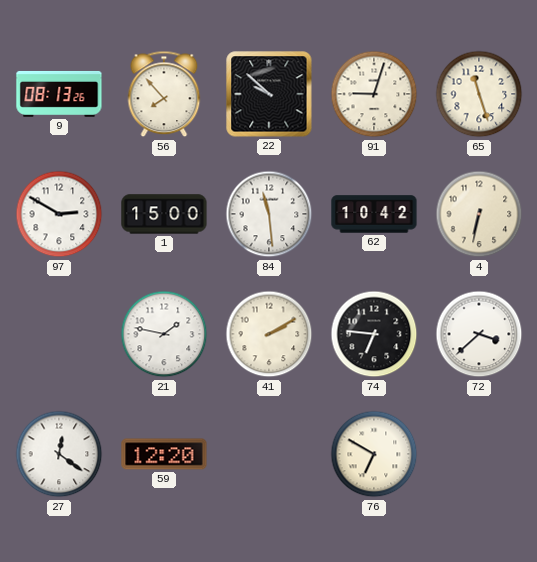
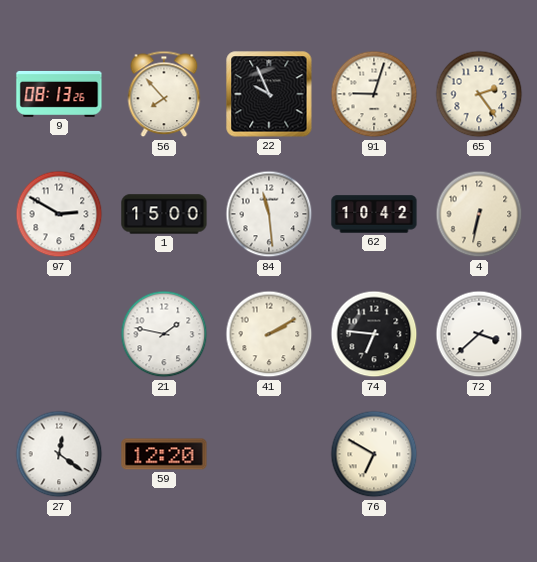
22: 9:52 -> 9:56
65: 11:27 -> 2:24
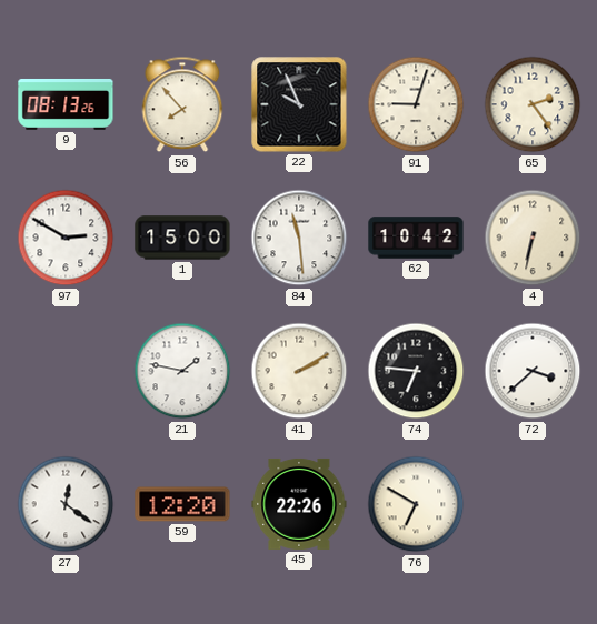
45: none -> 22:26
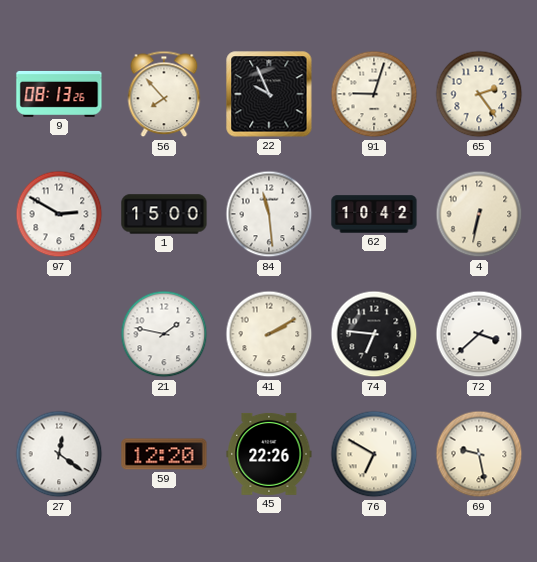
69: none -> 9:28
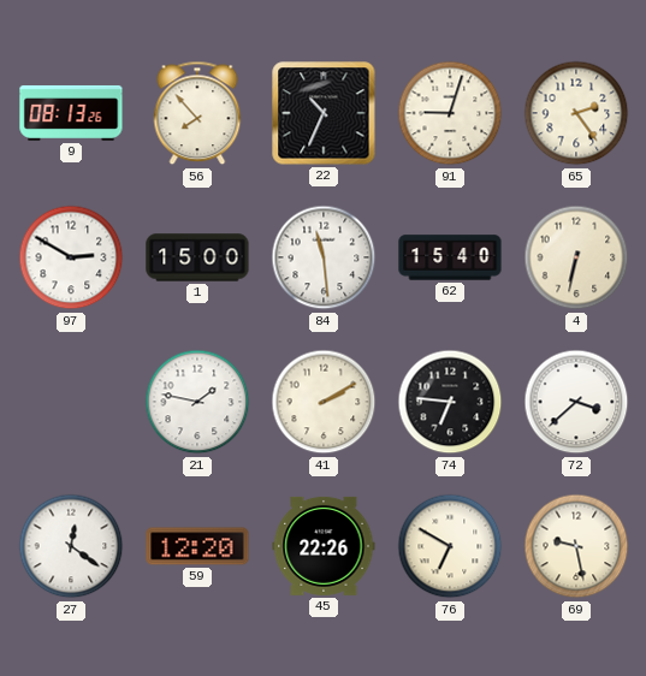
22: 9:56 -> 10:34
62: 10:42 -> 15:40
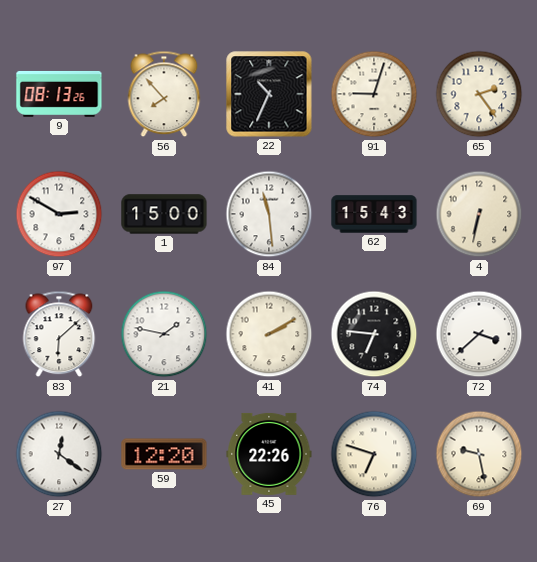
62: 15:40 -> 15:43
83: none -> 6:08
76: 6:50 -> 6:48
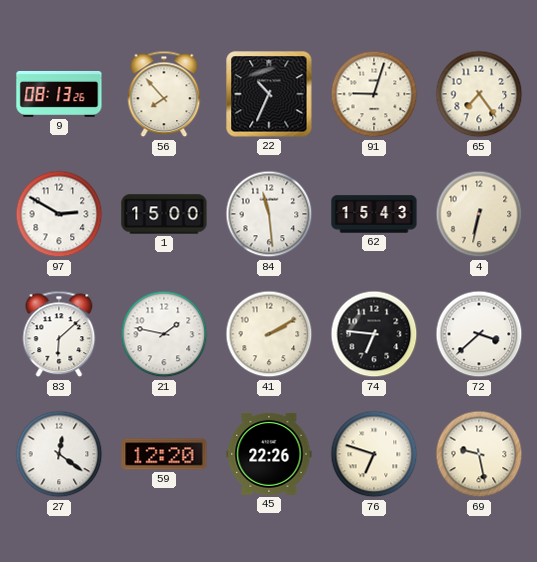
65: 2:24 -> 7:24
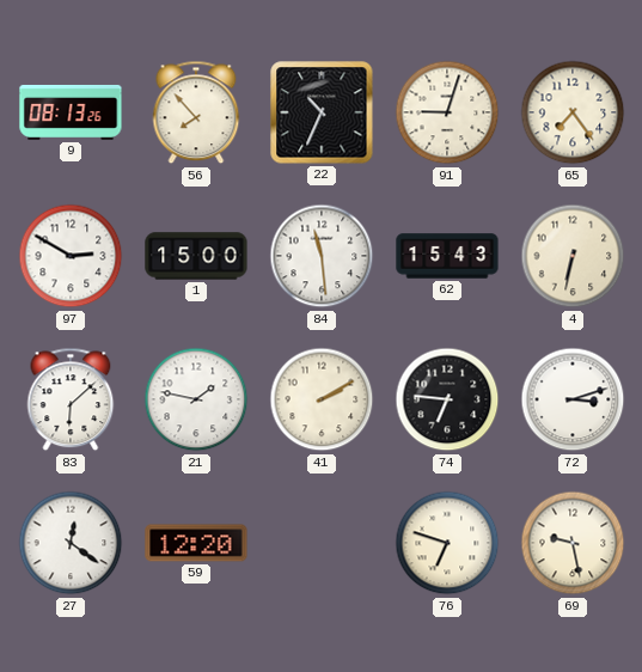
72: 3:38 -> 3:12
45: 22:26 -> none
